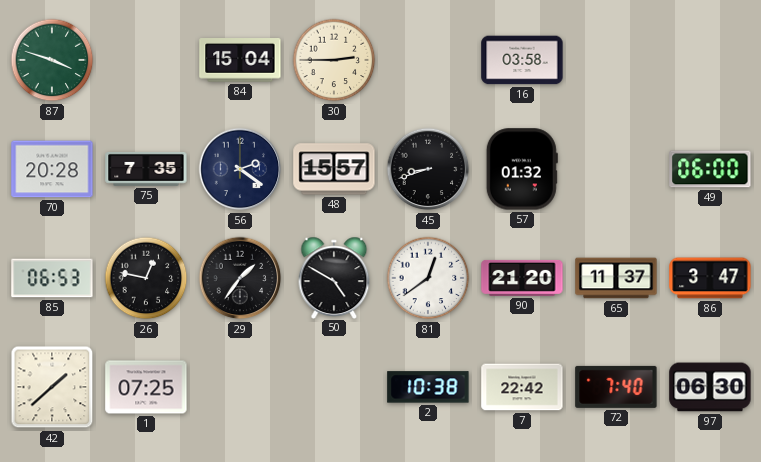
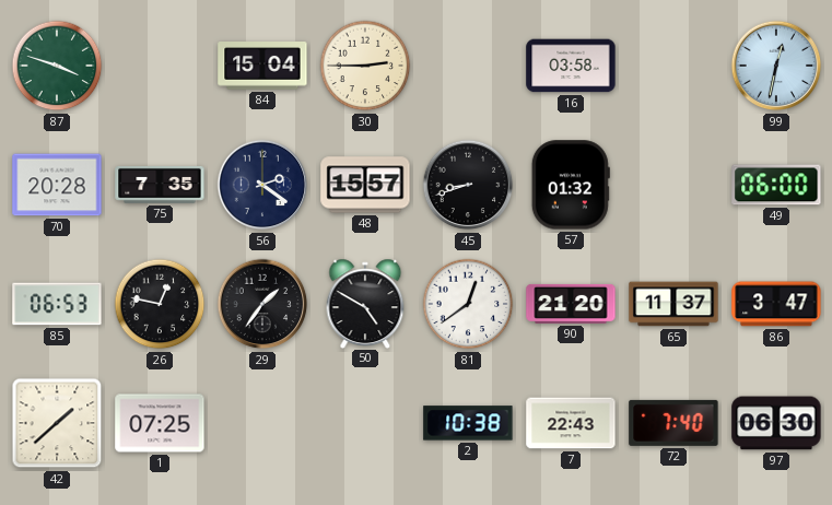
99: none -> 12:32
7: 22:42 -> 22:43
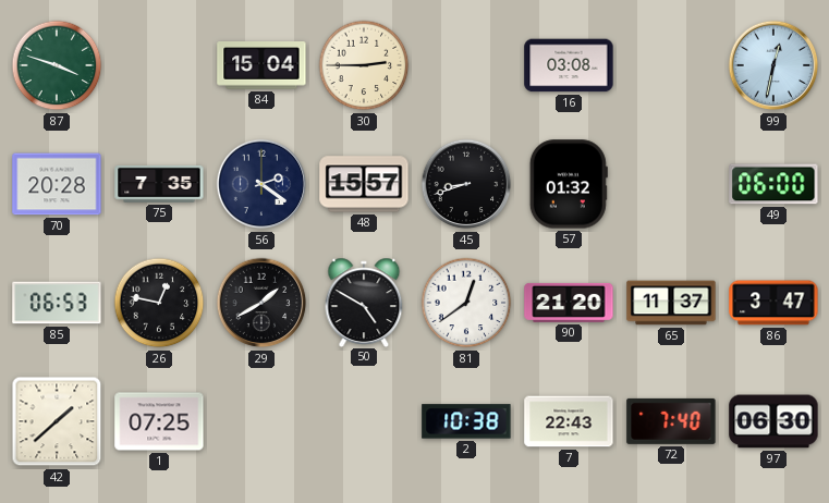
16: 03:58 -> 03:08
29: 1:36 -> 1:40
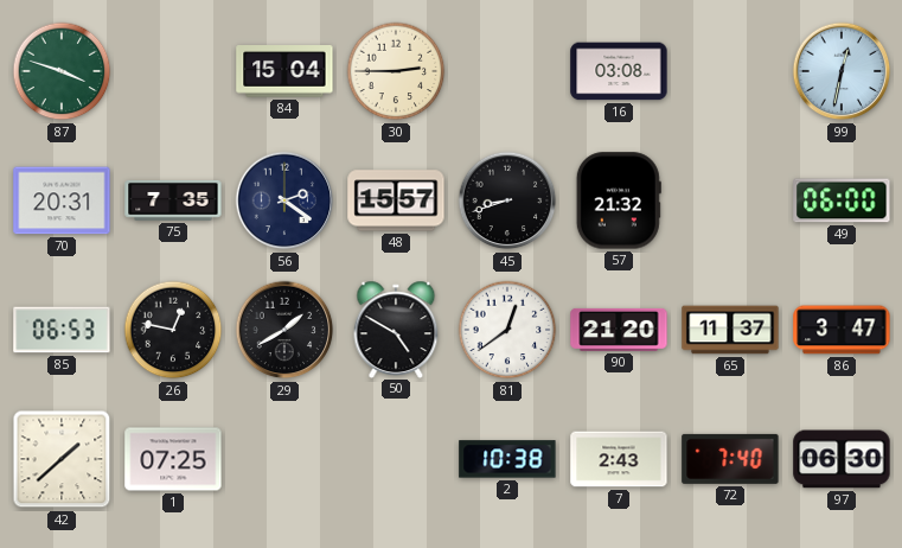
70: 20:28 -> 20:31
57: 01:32 -> 21:32
7: 22:43 -> 2:43
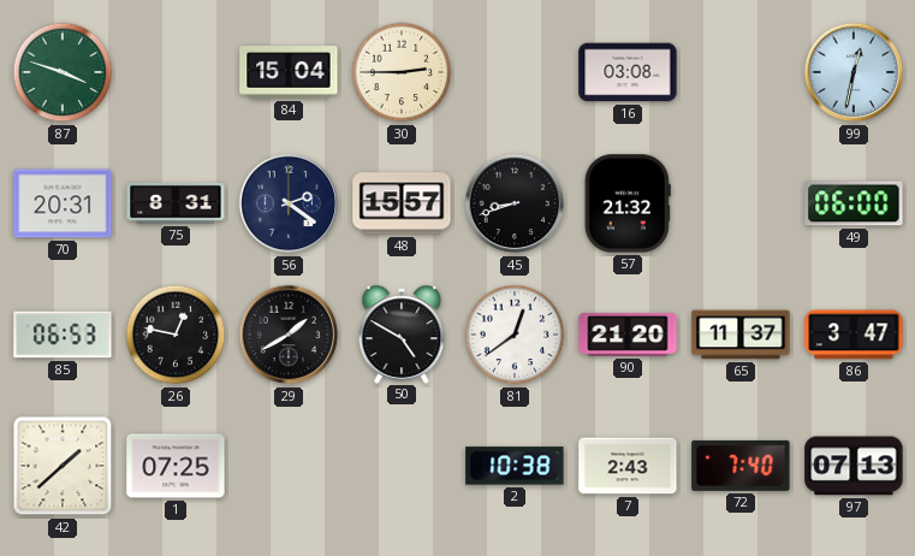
75: 7:35 -> 8:31
97: 06:30 -> 07:13
